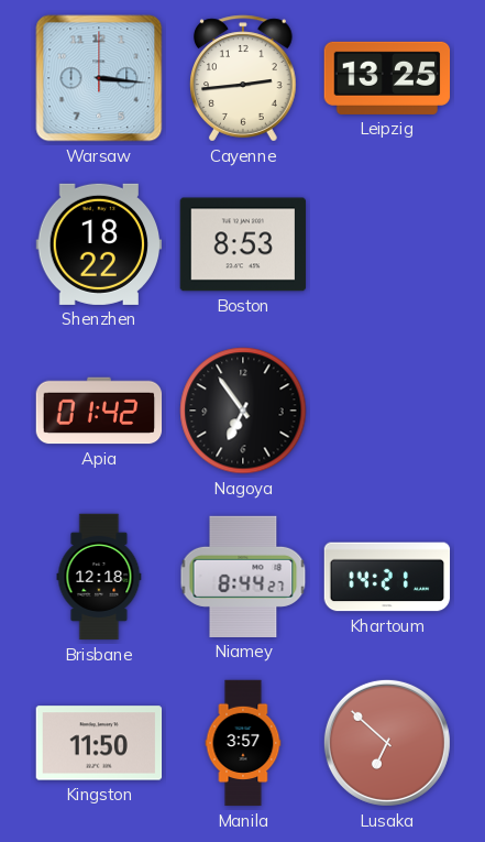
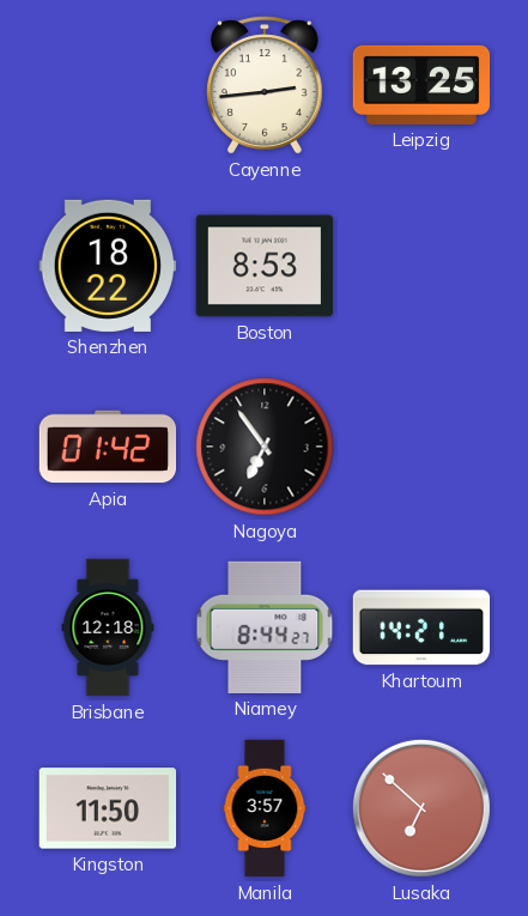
Warsaw: 3:16 -> none
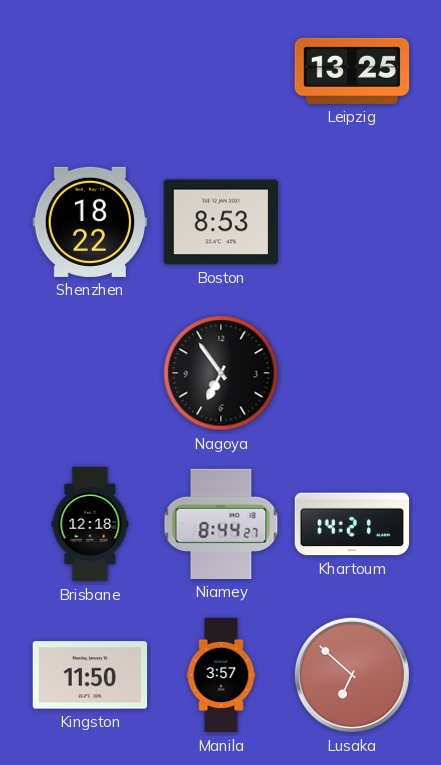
Cayenne: 2:44 -> none
Apia: 01:42 -> none
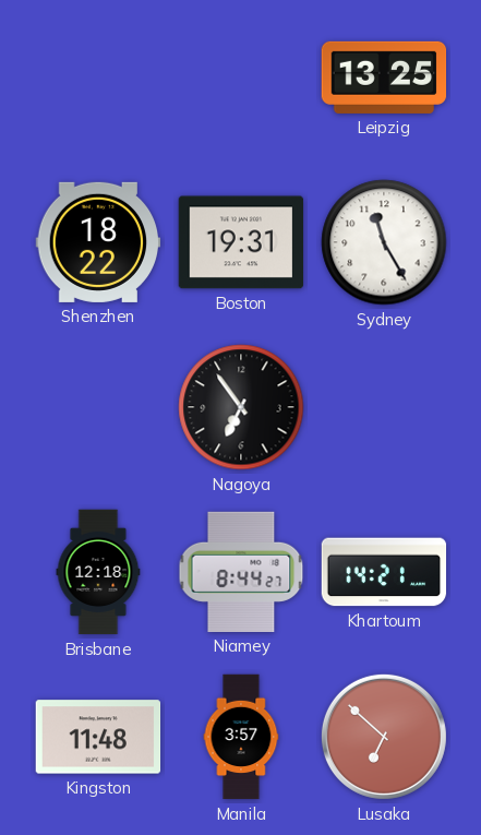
Boston: 8:53 -> 19:31
Sydney: none -> 11:25
Kingston: 11:50 -> 11:48
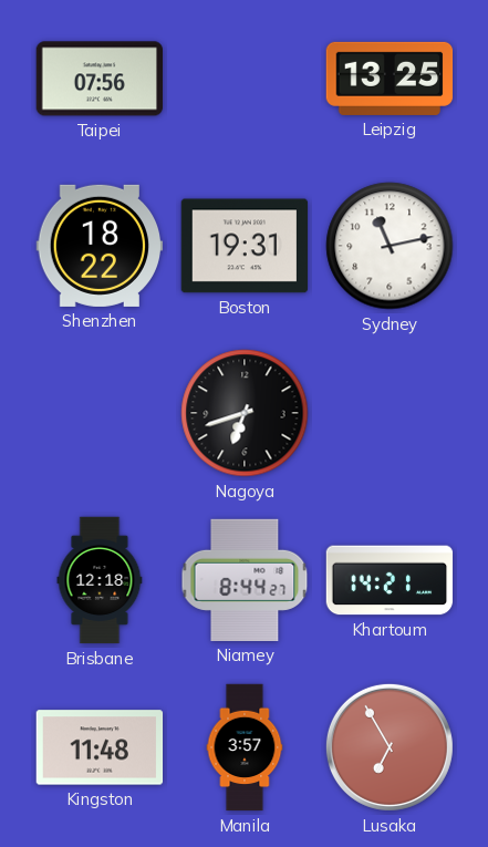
Taipei: none -> 07:56
Sydney: 11:25 -> 11:13
Nagoya: 6:54 -> 6:42
Lusaka: 6:52 -> 6:55
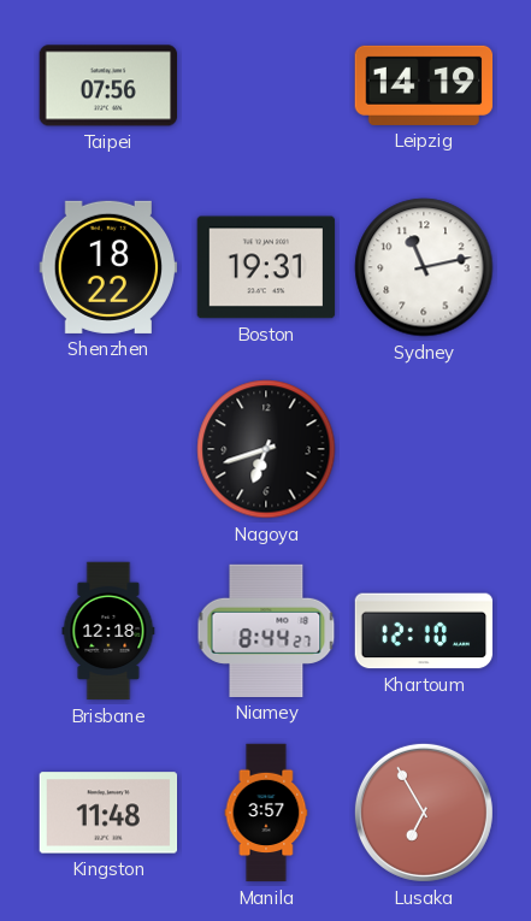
Leipzig: 13:25 -> 14:19
Khartoum: 14:21 -> 12:10
